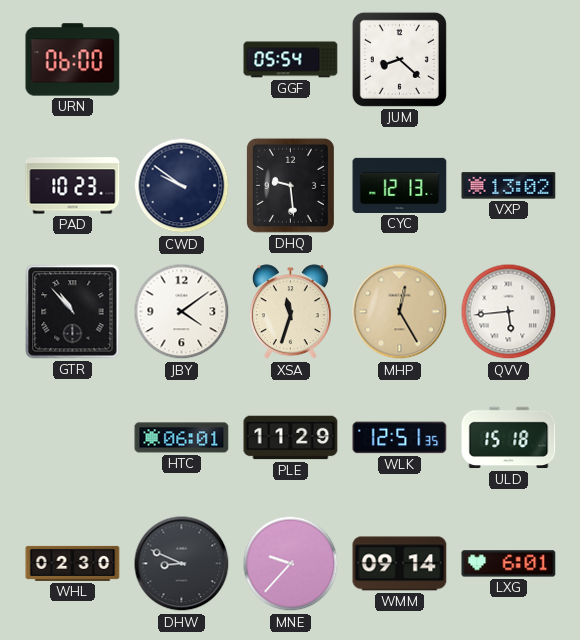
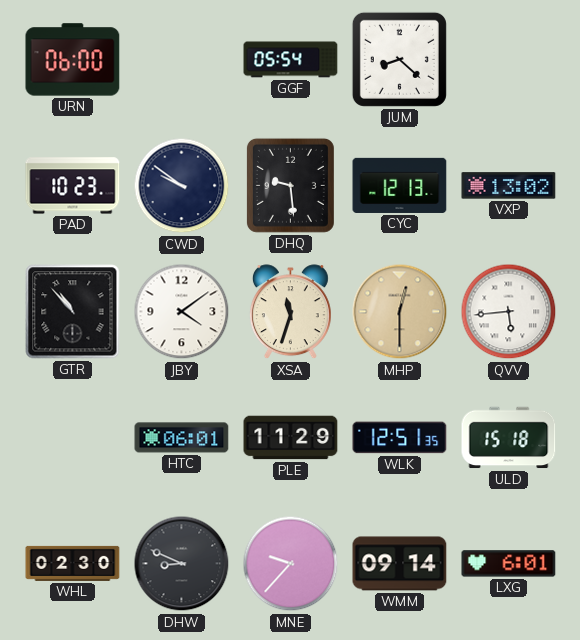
MHP: 12:25 -> 12:30
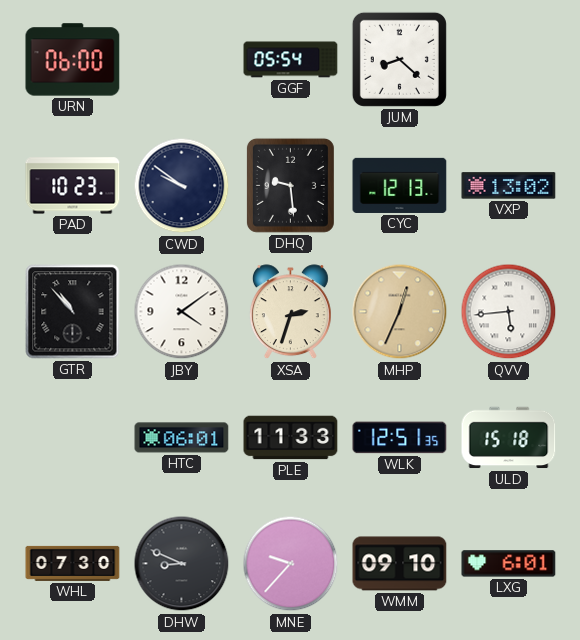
XSA: 11:33 -> 2:33
MHP: 12:30 -> 12:34
PLE: 11:29 -> 11:33
WHL: 02:30 -> 07:30
WMM: 09:14 -> 09:10
